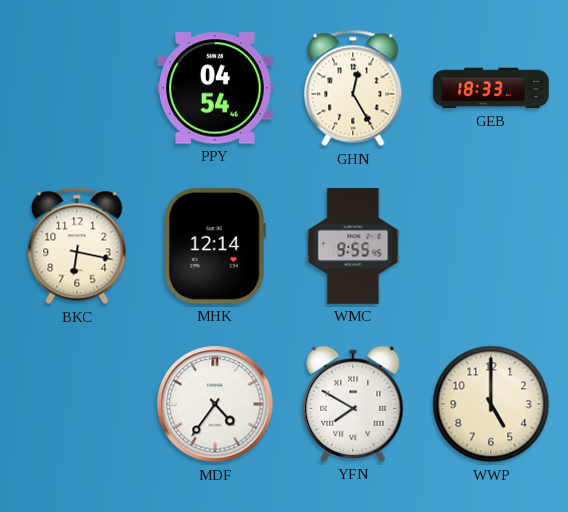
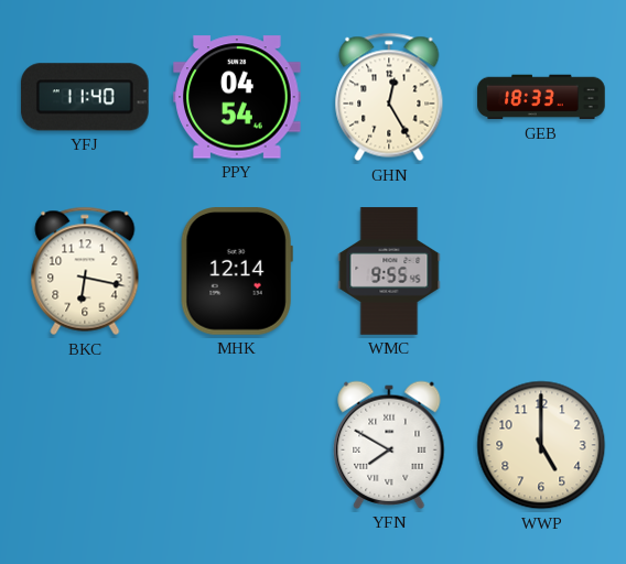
YFJ: none -> 11:40
MDF: 4:36 -> none
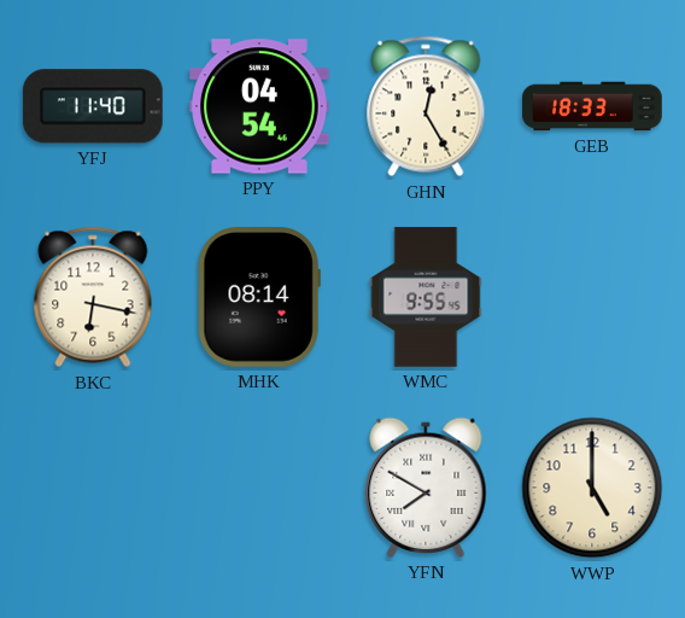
MHK: 12:14 -> 08:14
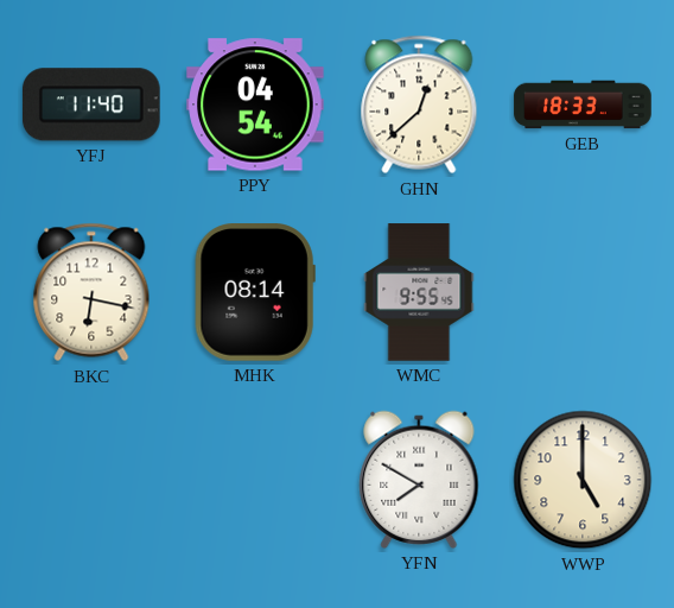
GHN: 12:25 -> 12:38
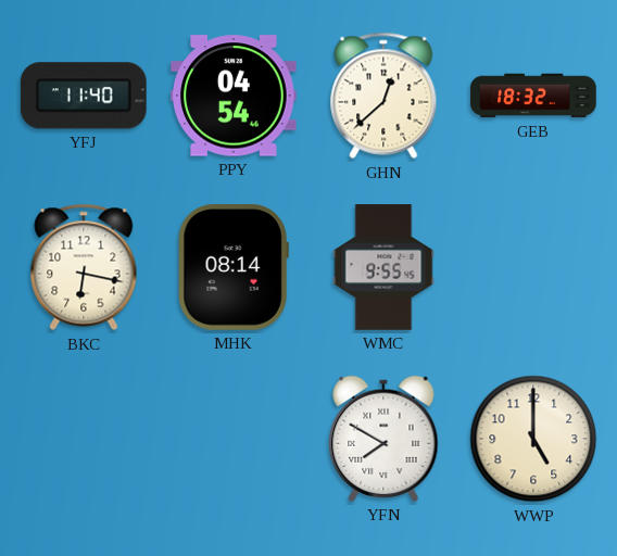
GEB: 18:33 -> 18:32
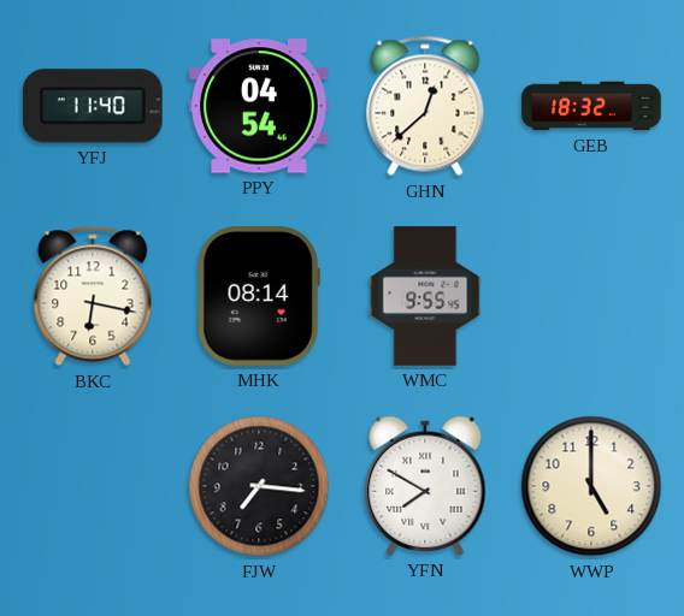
FJW: none -> 7:16
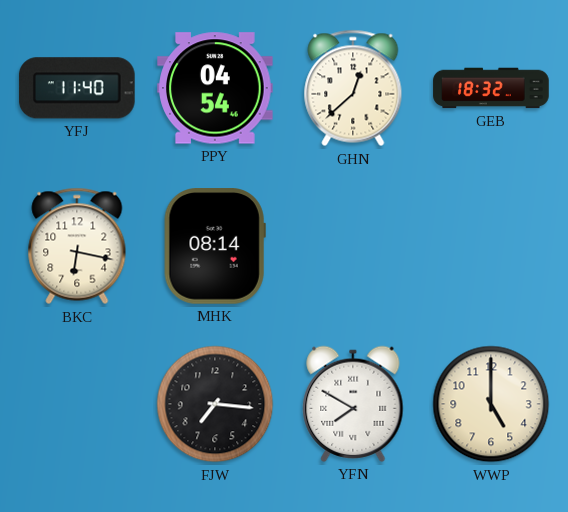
WMC: 9:55 -> none
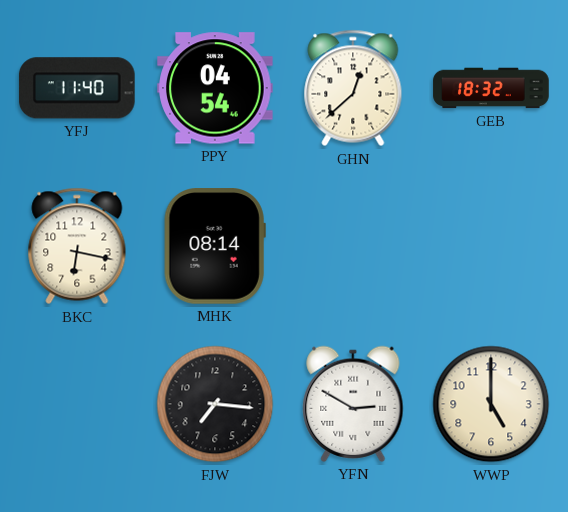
YFN: 7:50 -> 2:50
